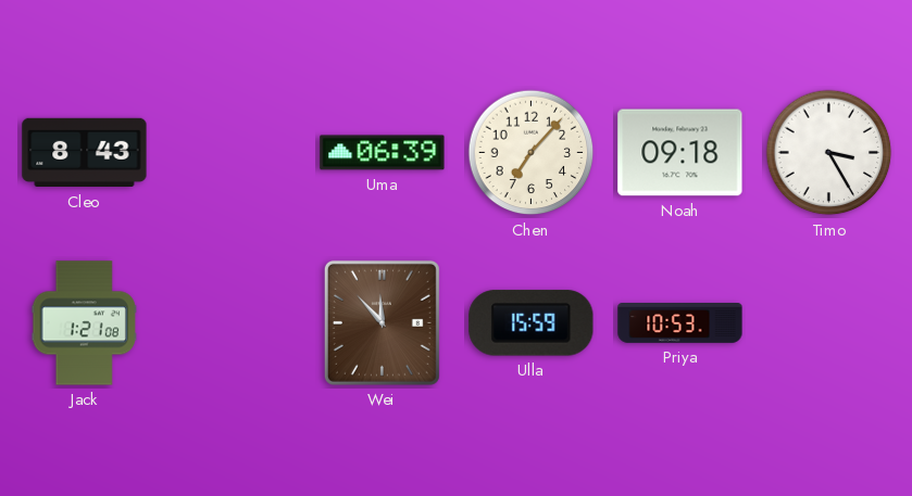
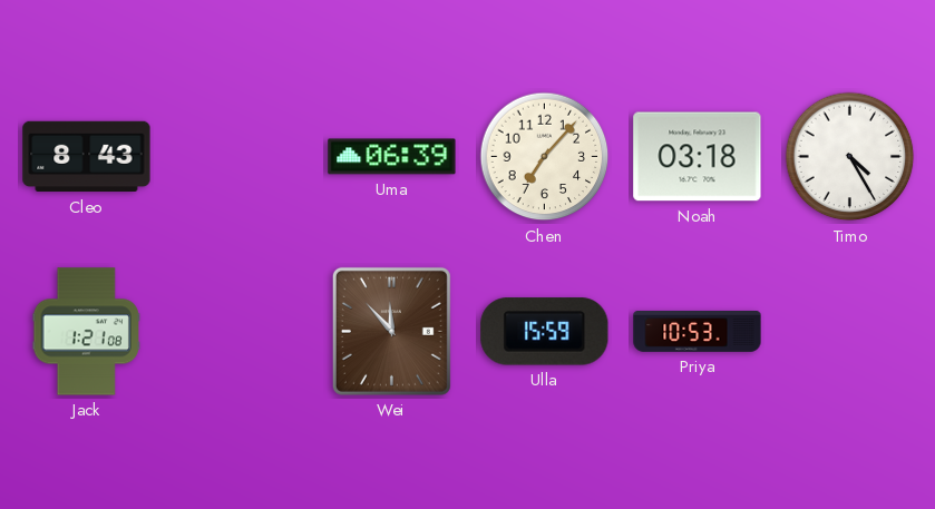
Noah: 09:18 -> 03:18
Timo: 3:25 -> 4:25
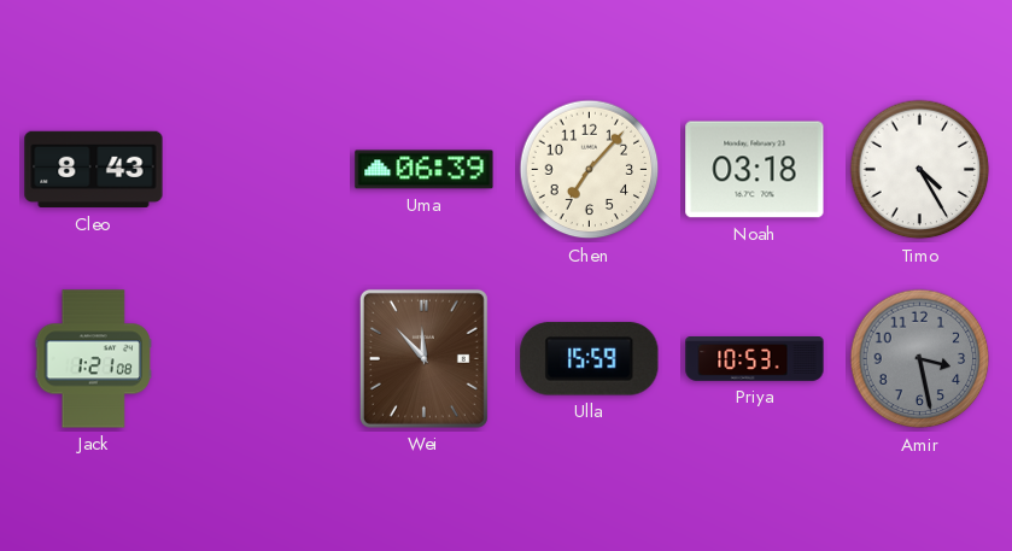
Amir: none -> 3:28
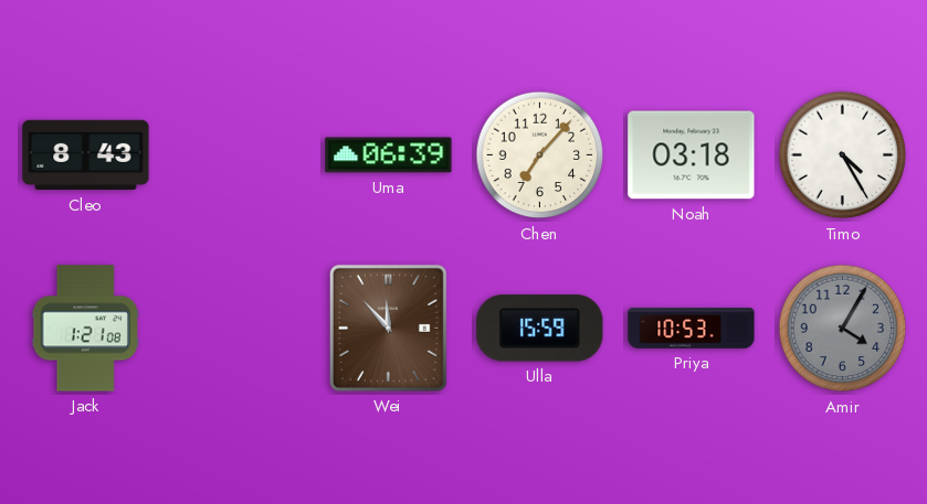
Amir: 3:28 -> 4:05
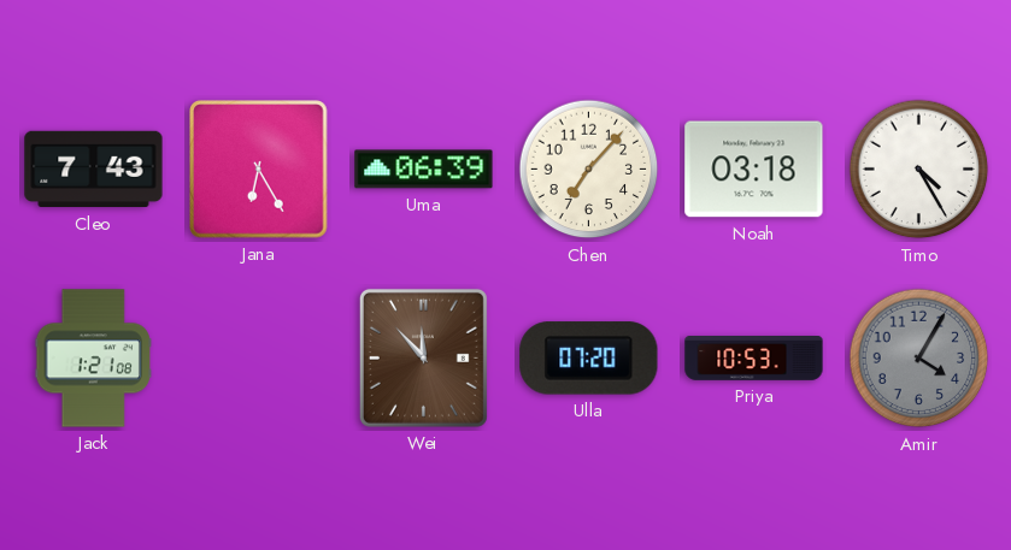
Cleo: 8:43 -> 7:43
Jana: none -> 6:25
Ulla: 15:59 -> 07:20
